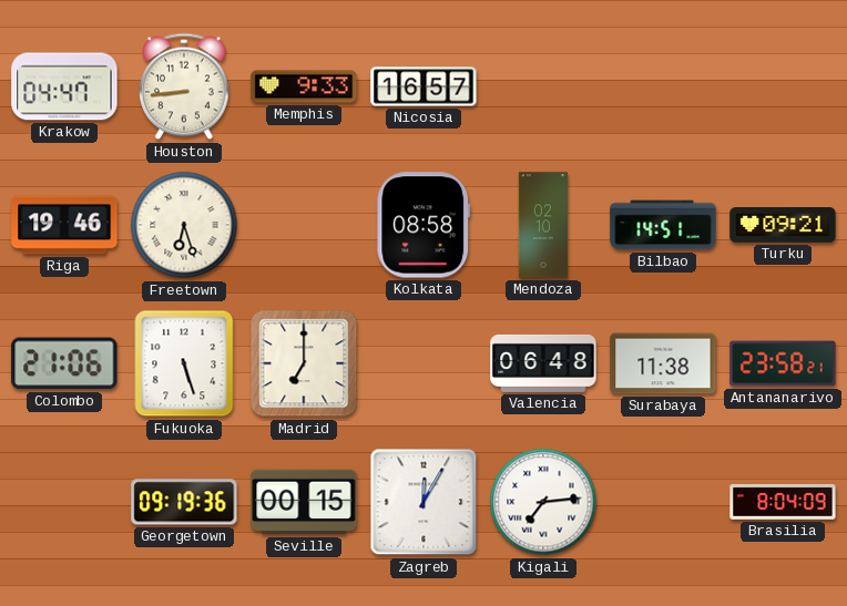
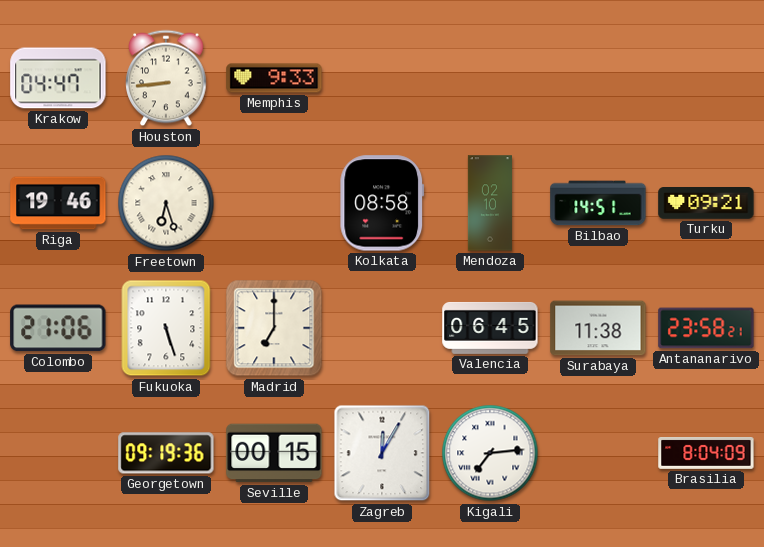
Nicosia: 16:57 -> none
Valencia: 06:48 -> 06:45
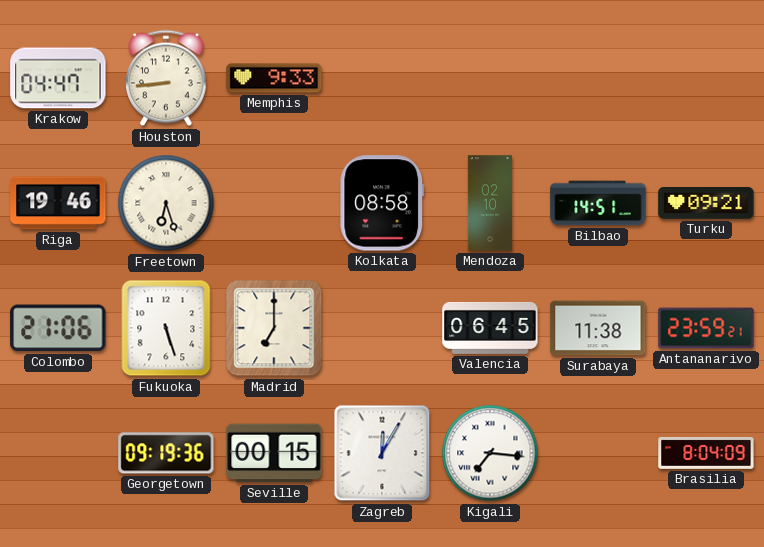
Antananarivo: 23:58 -> 23:59
Kigali: 7:14 -> 7:16
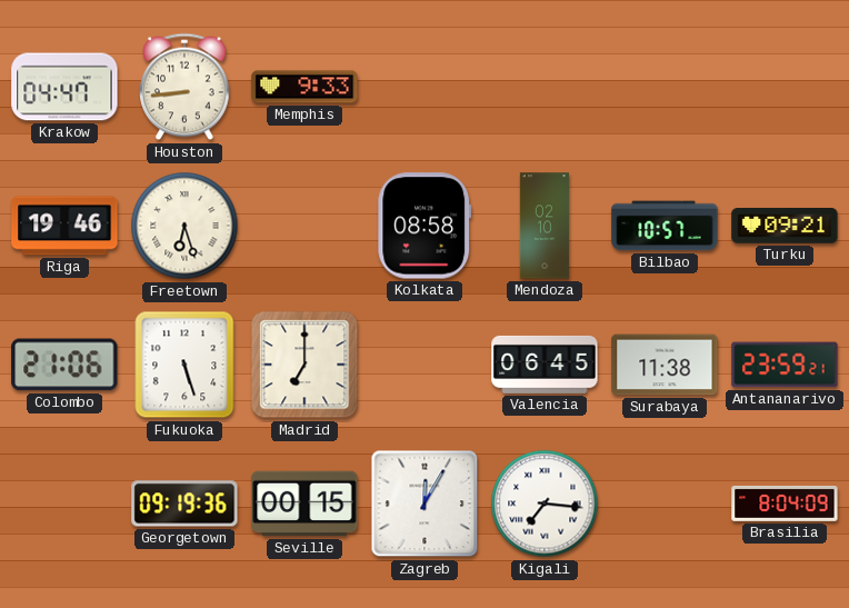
Bilbao: 14:51 -> 10:57
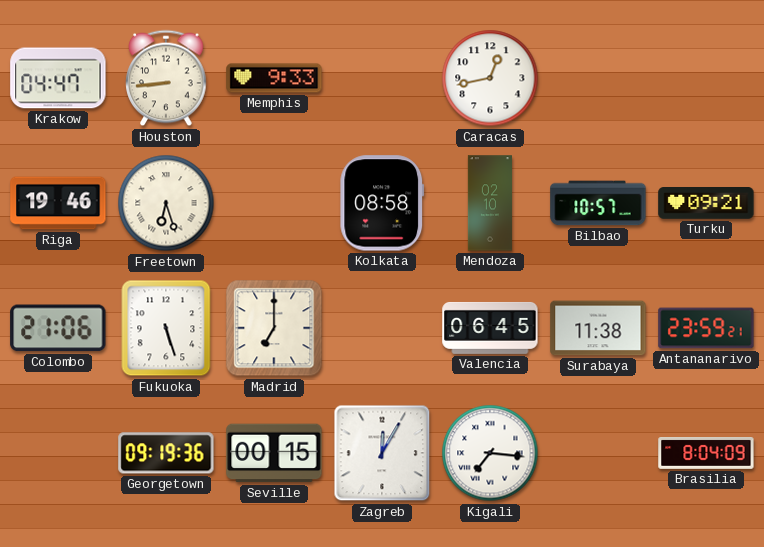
Caracas: none -> 12:43
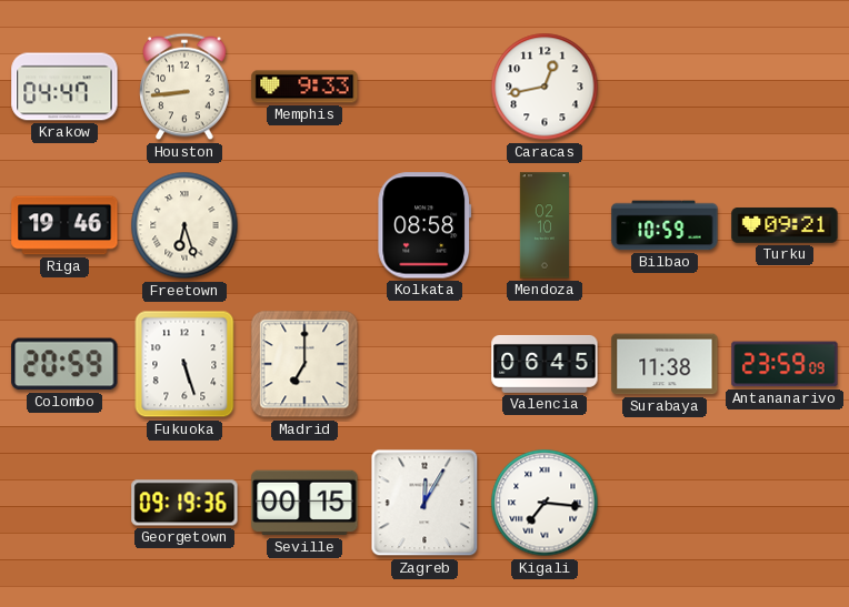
Bilbao: 10:57 -> 10:59
Colombo: 21:06 -> 20:59
Antananarivo: 23:59:21 -> 23:59:09
Brasilia: 8:04 -> none
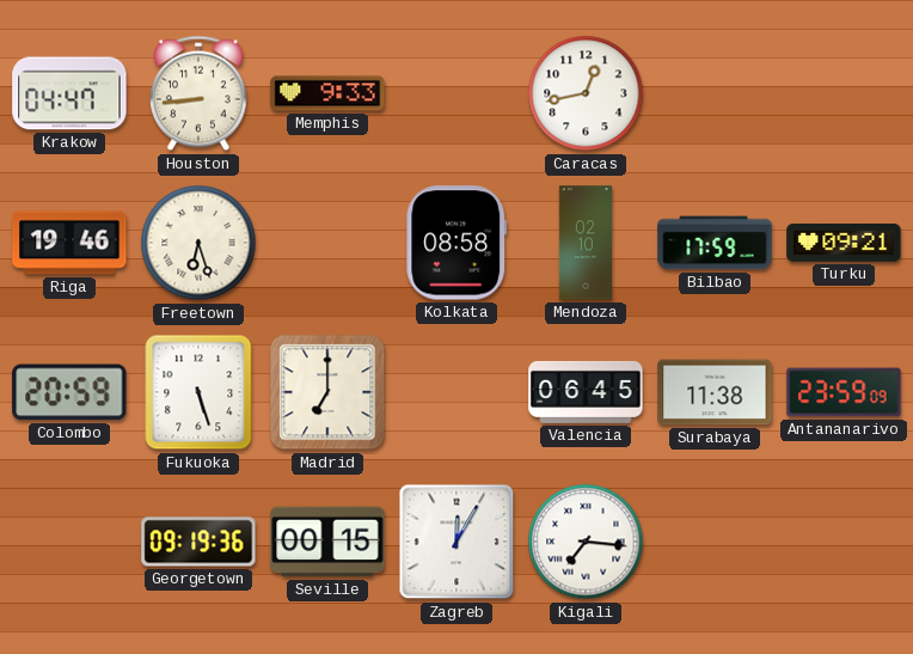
Bilbao: 10:59 -> 17:59
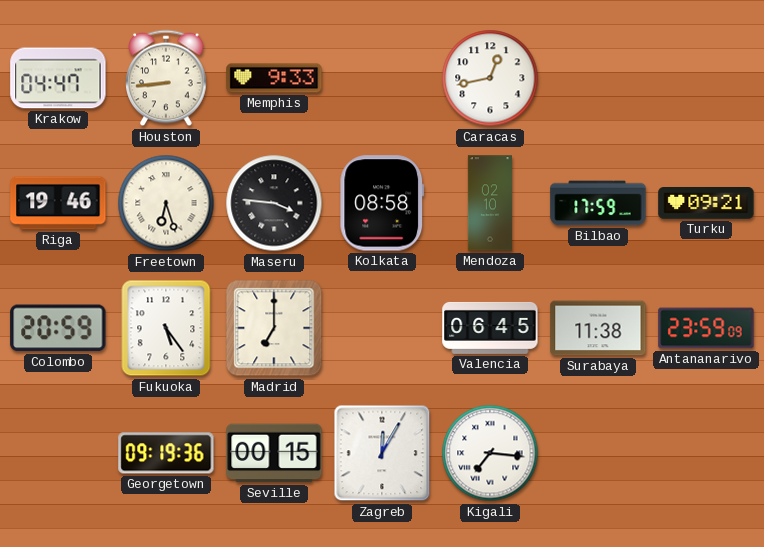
Maseru: none -> 3:46
Fukuoka: 5:27 -> 5:24
